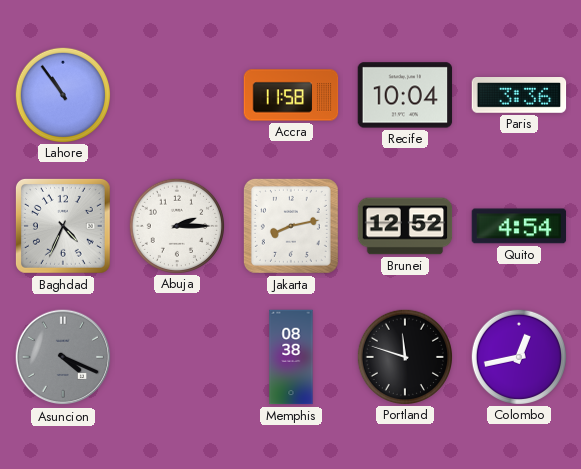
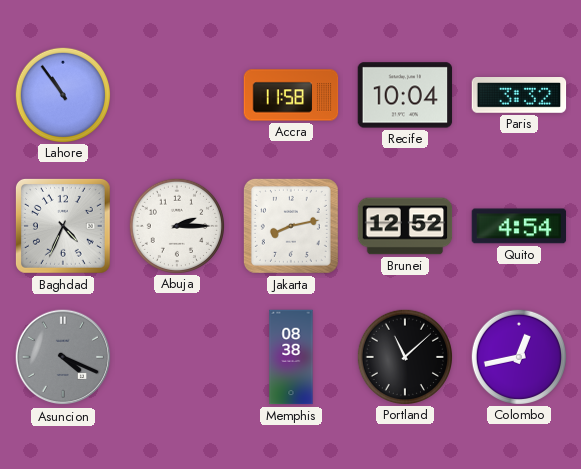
Paris: 3:36 -> 3:32
Portland: 11:48 -> 11:08
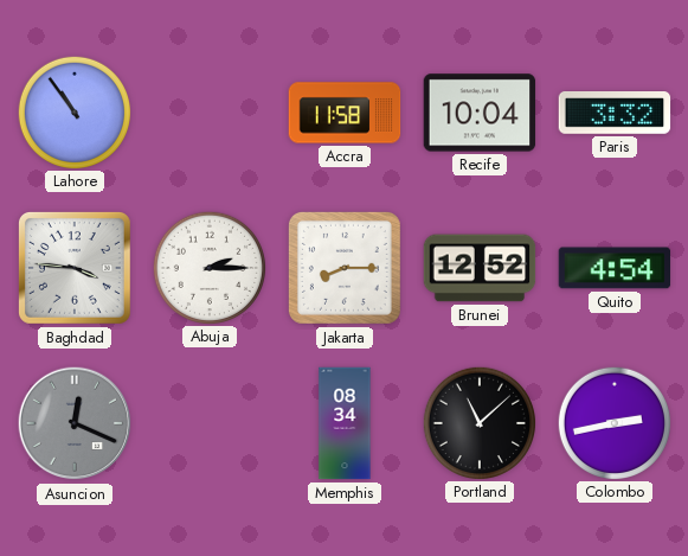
Baghdad: 4:34 -> 3:46
Jakarta: 8:13 -> 8:15
Asuncion: 4:19 -> 12:19
Memphis: 08:38 -> 08:34
Colombo: 12:43 -> 2:43
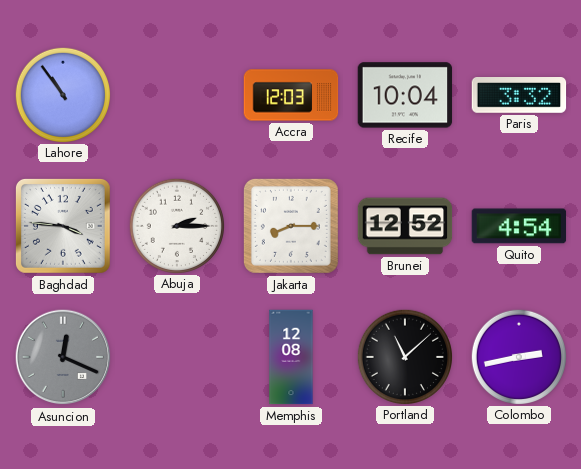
Accra: 11:58 -> 12:03
Memphis: 08:34 -> 12:08
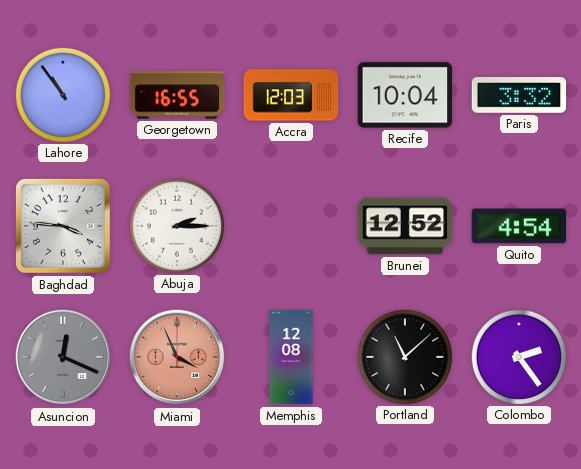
Georgetown: none -> 16:55
Jakarta: 8:15 -> none
Miami: none -> 3:56
Colombo: 2:43 -> 2:24
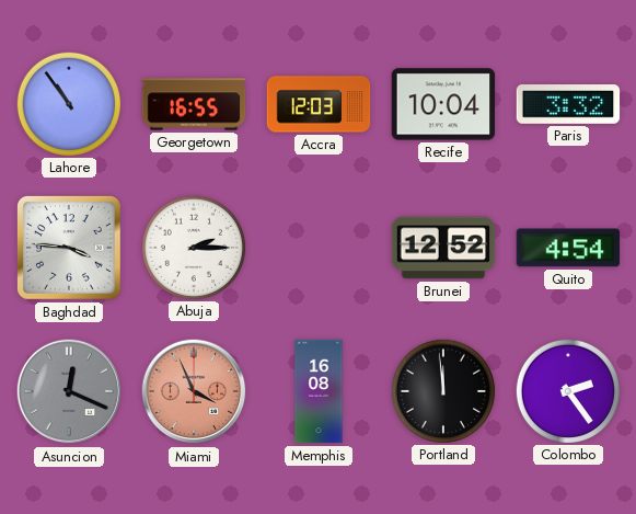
Memphis: 12:08 -> 16:08
Portland: 11:08 -> 11:59
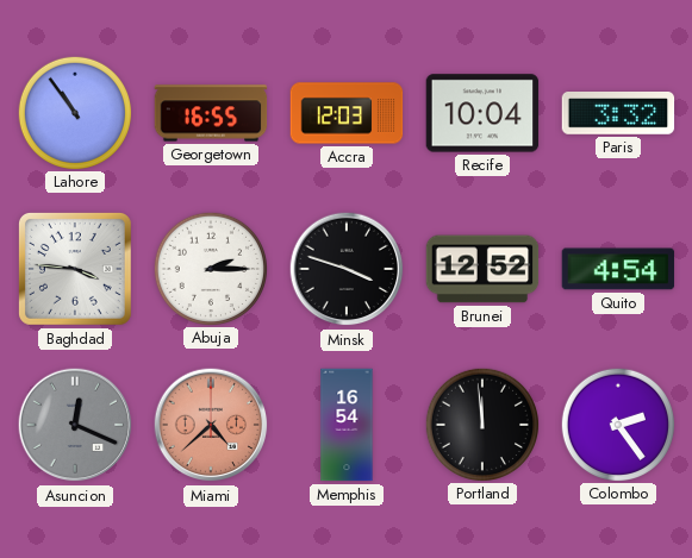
Minsk: none -> 3:48
Miami: 3:56 -> 4:38
Memphis: 16:08 -> 16:54
